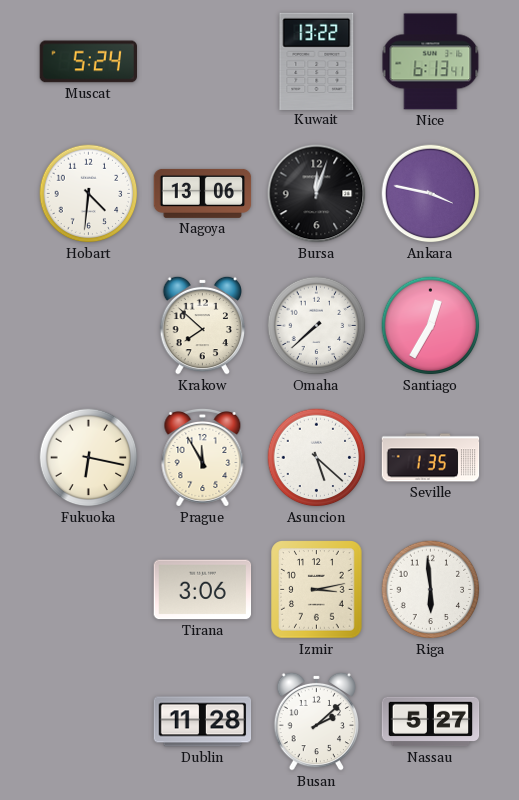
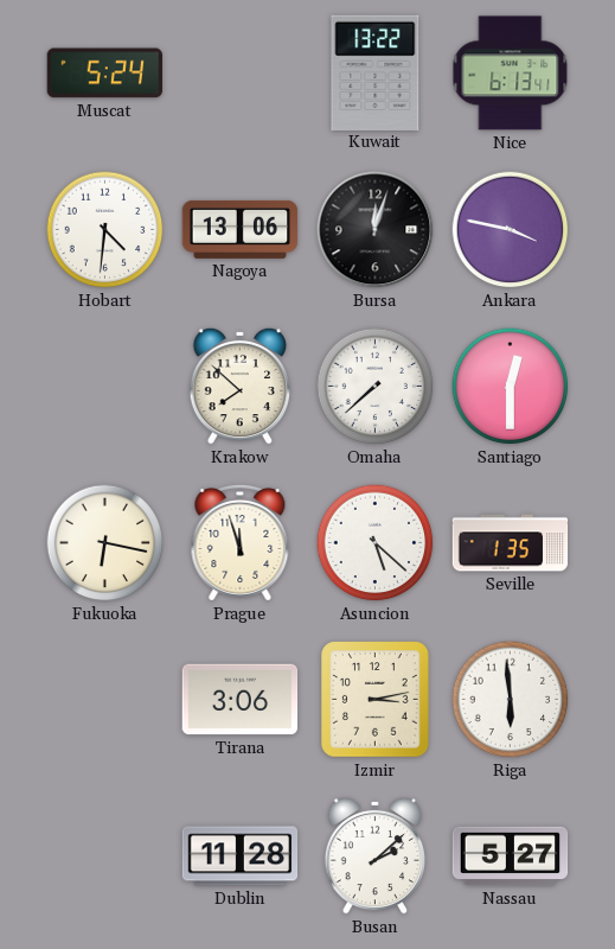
Santiago: 12:35 -> 12:30
Prague: 11:55 -> 11:57
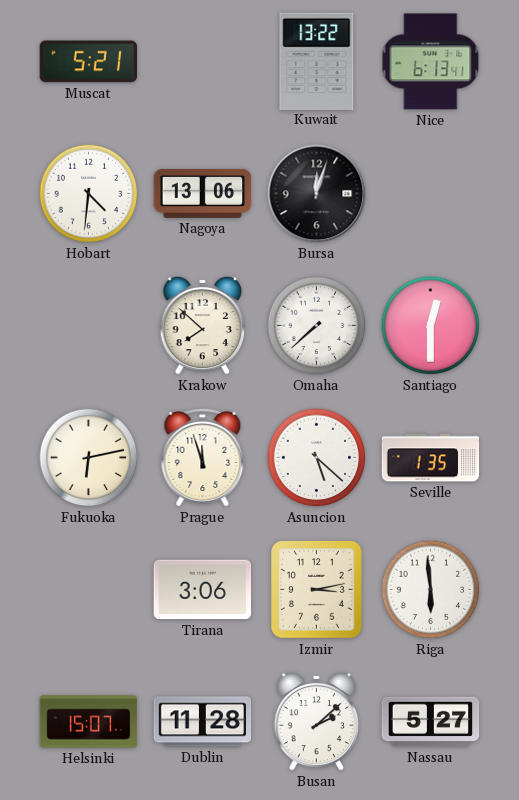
Muscat: 5:24 -> 5:21
Ankara: 3:47 -> none
Fukuoka: 6:17 -> 6:13
Helsinki: none -> 15:07
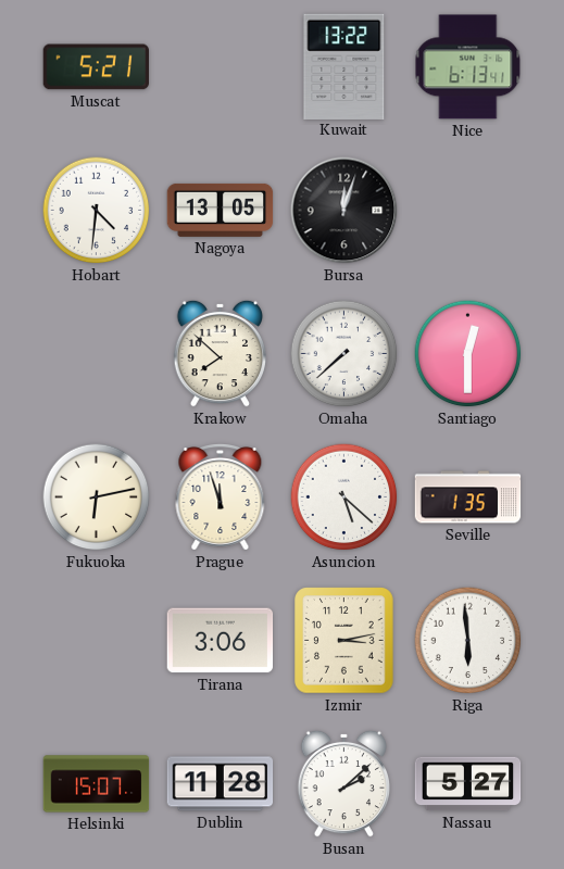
Nagoya: 13:06 -> 13:05
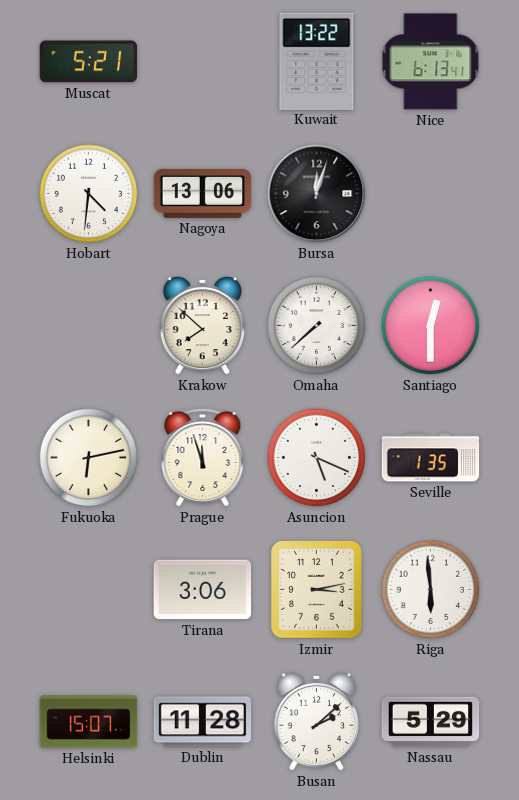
Nagoya: 13:05 -> 13:06
Asuncion: 5:22 -> 5:19
Nassau: 5:27 -> 5:29
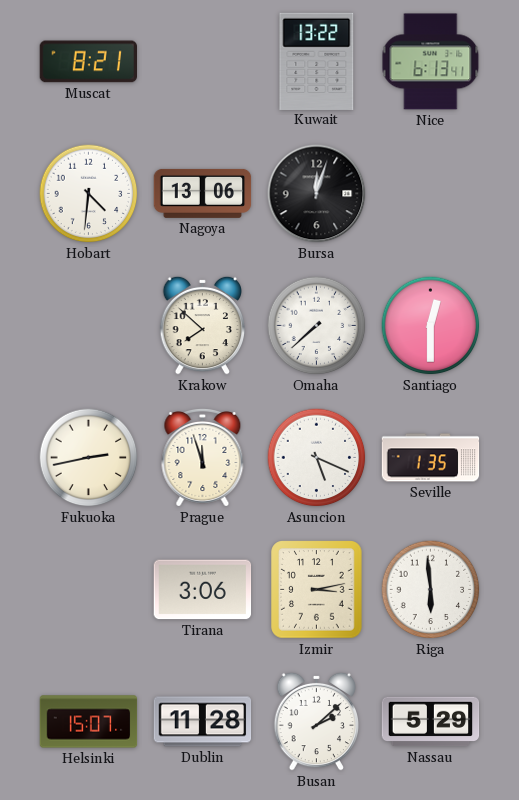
Muscat: 5:21 -> 8:21
Fukuoka: 6:13 -> 2:43
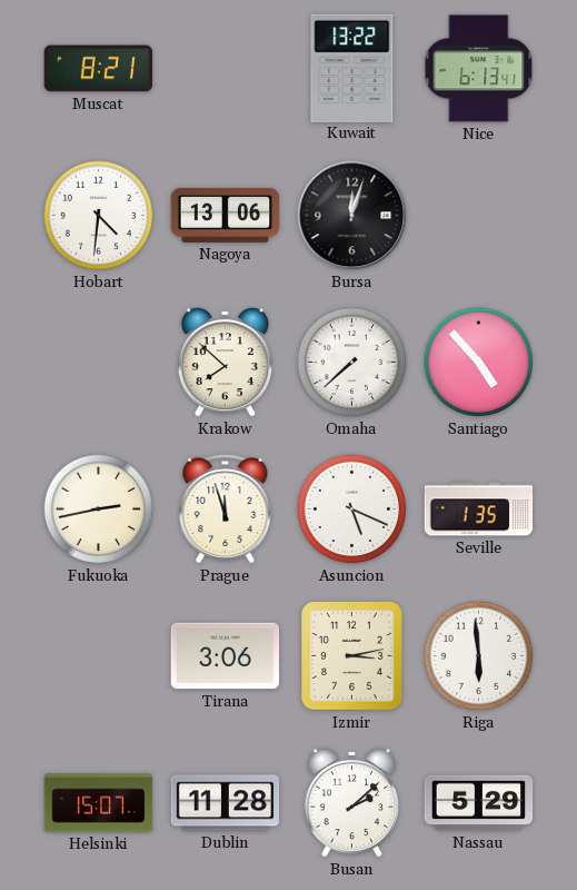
Santiago: 12:30 -> 4:53
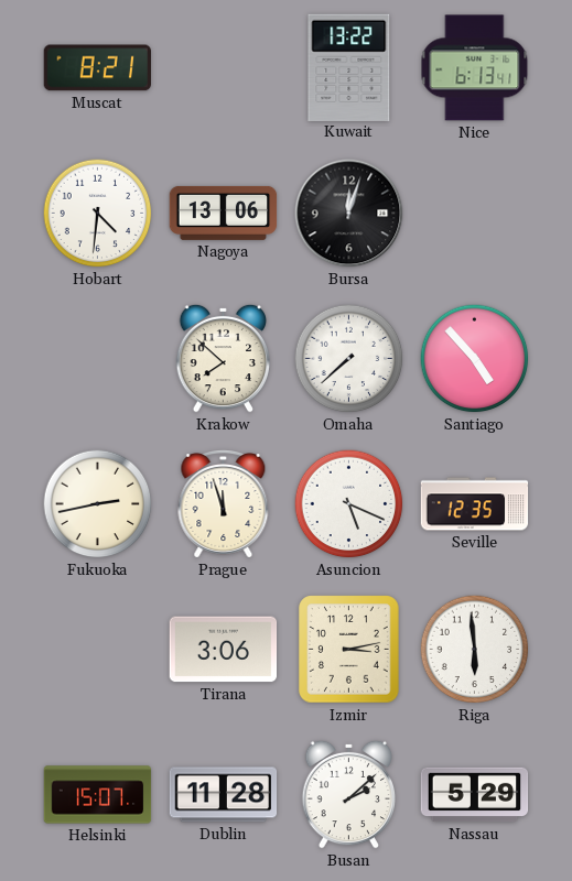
Seville: 1:35 -> 12:35
